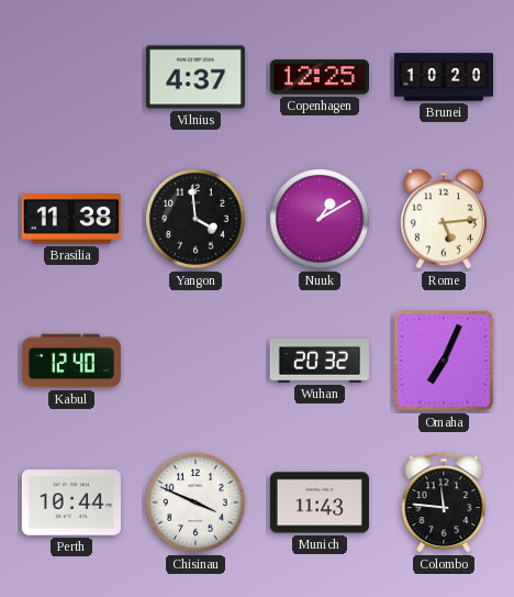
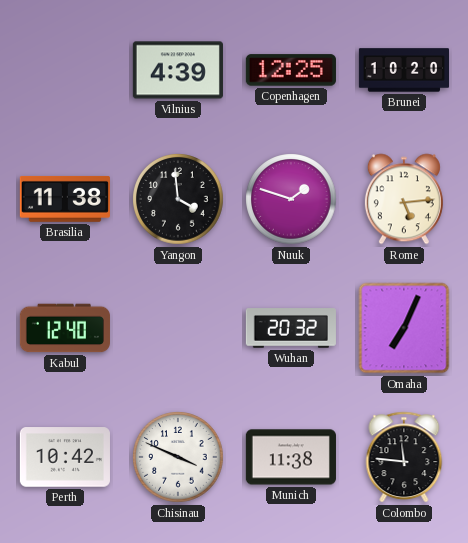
Vilnius: 4:37 -> 4:39
Nuuk: 1:10 -> 1:48
Perth: 10:44 -> 10:42
Munich: 11:43 -> 11:38
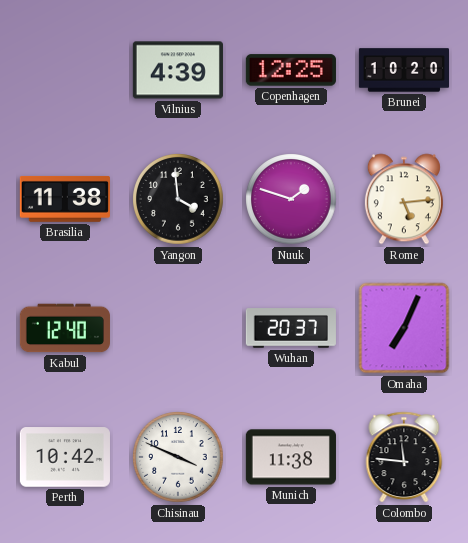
Wuhan: 20:32 -> 20:37
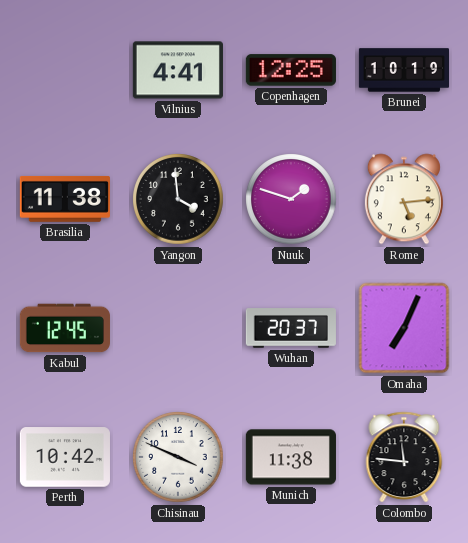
Vilnius: 4:39 -> 4:41
Brunei: 10:20 -> 10:19
Kabul: 12:40 -> 12:45
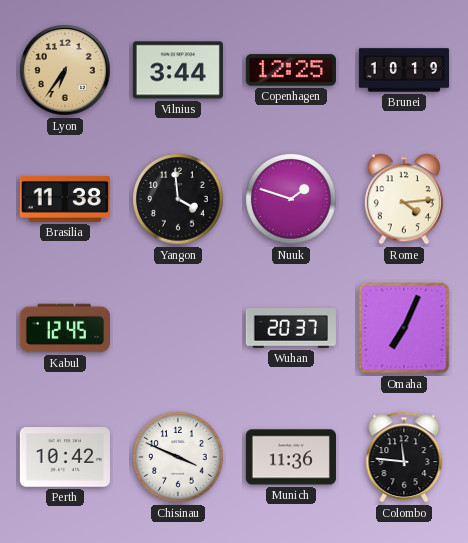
Lyon: none -> 6:36
Vilnius: 4:41 -> 3:44
Rome: 5:14 -> 4:14
Munich: 11:38 -> 11:36
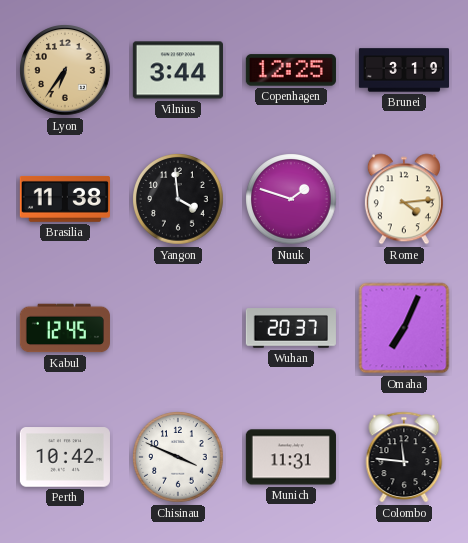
Brunei: 10:19 -> 3:19
Munich: 11:36 -> 11:31
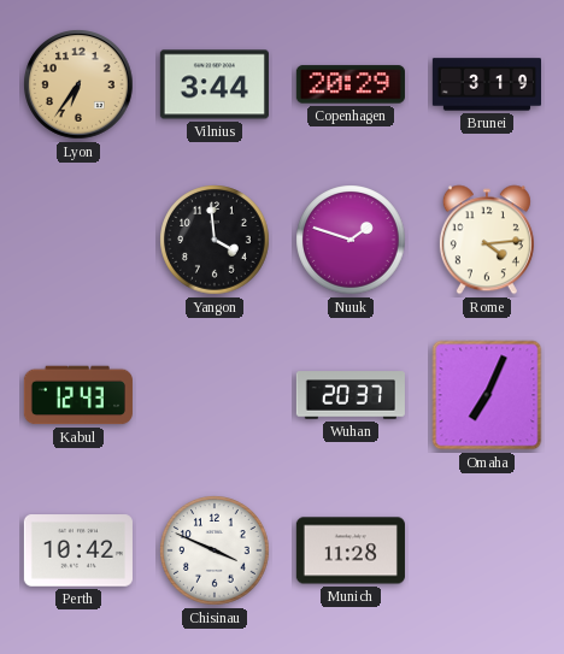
Copenhagen: 12:25 -> 20:29
Brasilia: 11:38 -> none
Kabul: 12:45 -> 12:43
Munich: 11:31 -> 11:28
Colombo: 11:46 -> none
